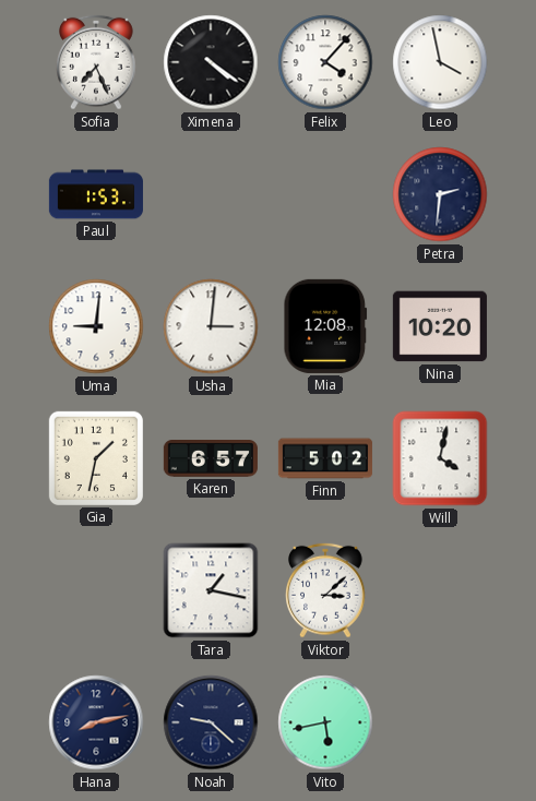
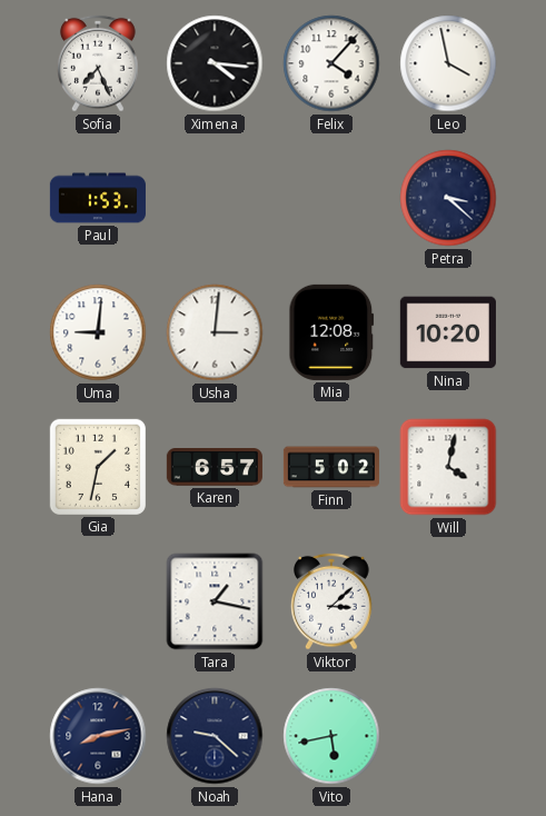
Ximena: 4:21 -> 4:16
Petra: 2:31 -> 3:22
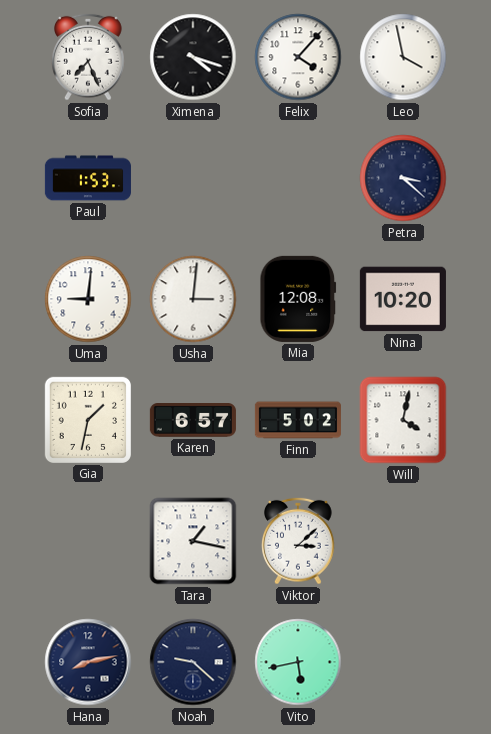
Ximena: 4:16 -> 4:18
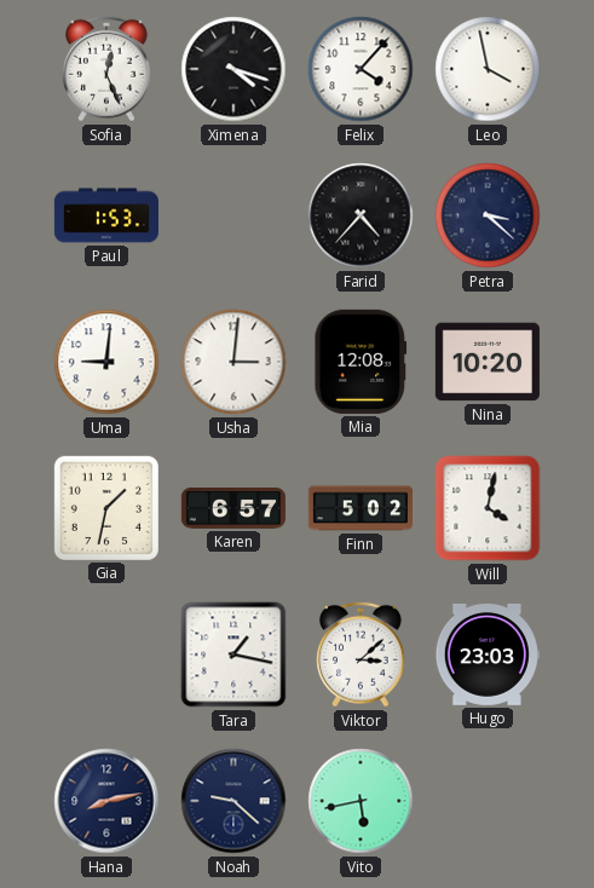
Sofia: 7:26 -> 12:26
Farid: none -> 4:37
Hugo: none -> 23:03
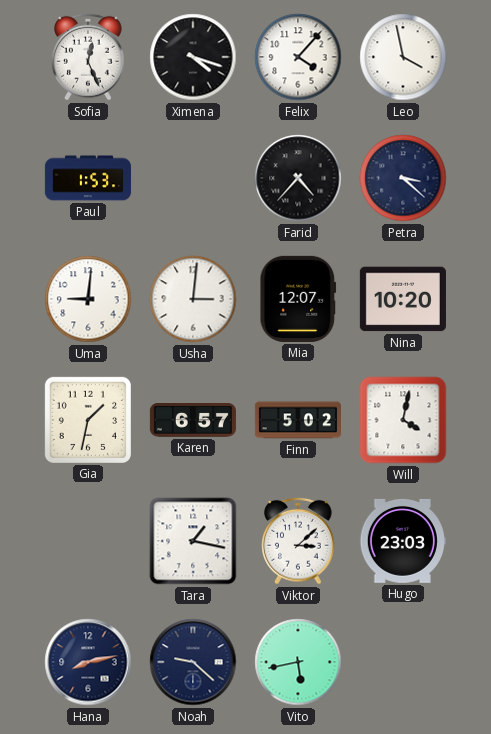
Mia: 12:08 -> 12:07
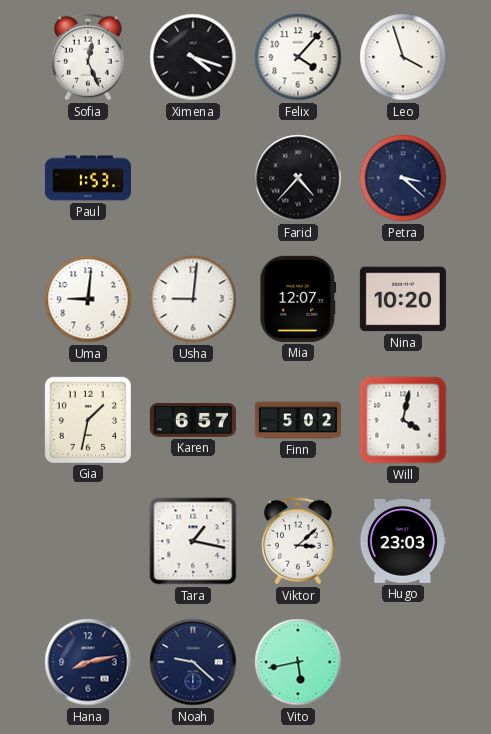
Leo: 3:58 -> 3:57
Usha: 3:01 -> 9:01
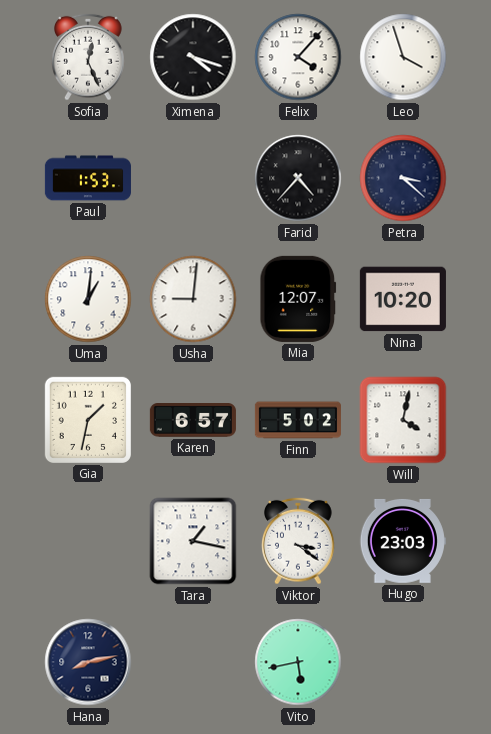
Uma: 9:01 -> 1:01
Viktor: 3:08 -> 3:21
Noah: 9:22 -> none
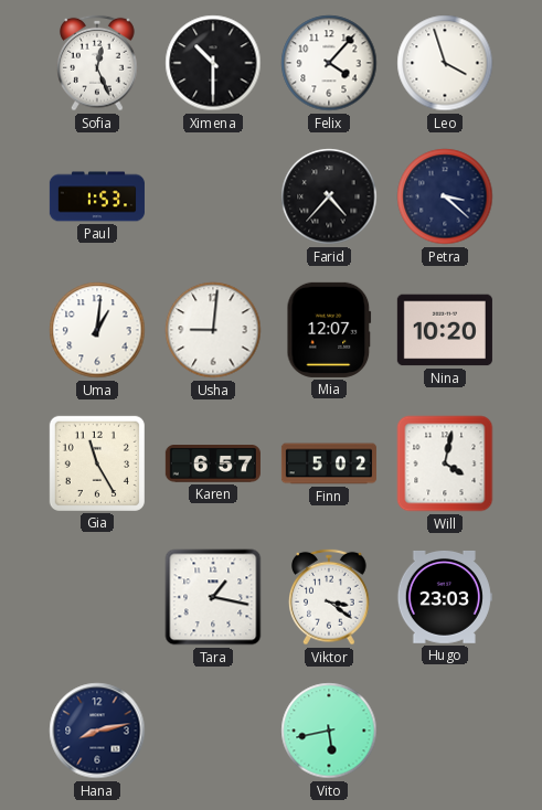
Ximena: 4:18 -> 10:30
Gia: 1:32 -> 11:25
